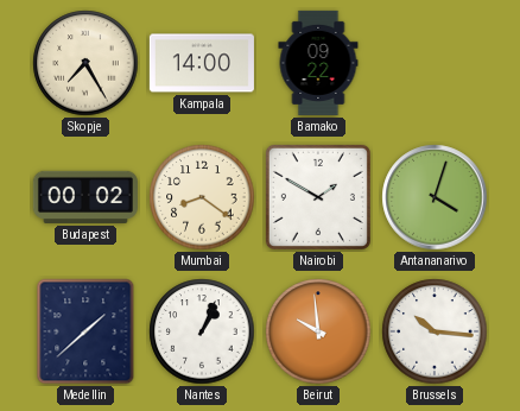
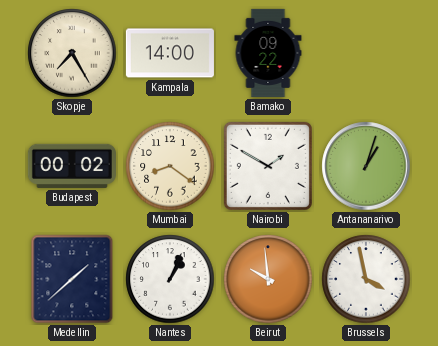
Antananarivo: 4:03 -> 1:03
Brussels: 10:16 -> 3:58
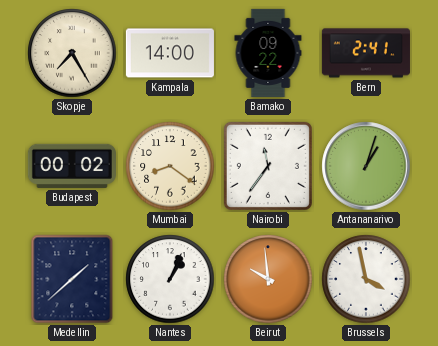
Bern: none -> 2:41
Nairobi: 1:50 -> 11:36
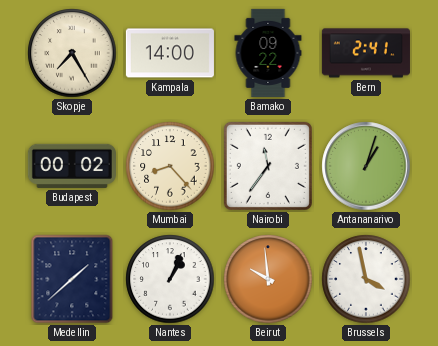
Mumbai: 8:21 -> 8:23
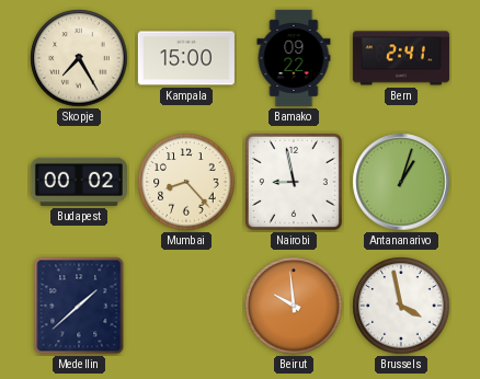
Kampala: 14:00 -> 15:00
Nairobi: 11:36 -> 8:58
Nantes: 1:04 -> none
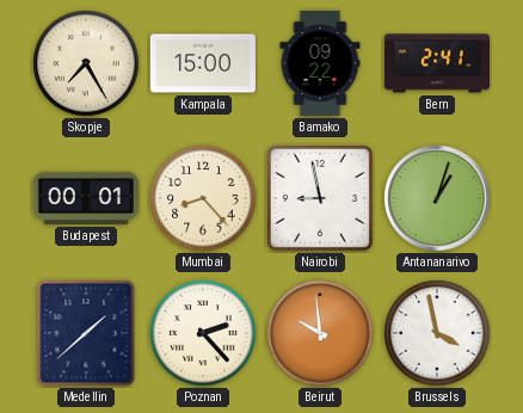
Budapest: 00:02 -> 00:01
Poznan: none -> 2:23
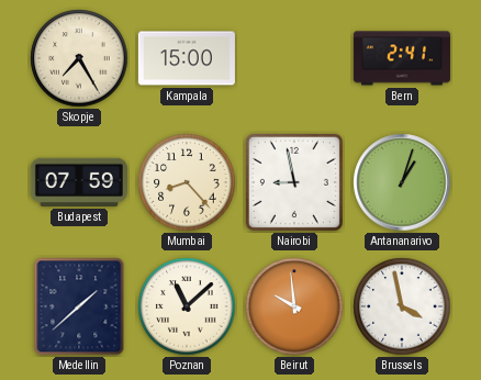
Bamako: 09:22 -> none
Budapest: 00:01 -> 07:59
Poznan: 2:23 -> 11:08
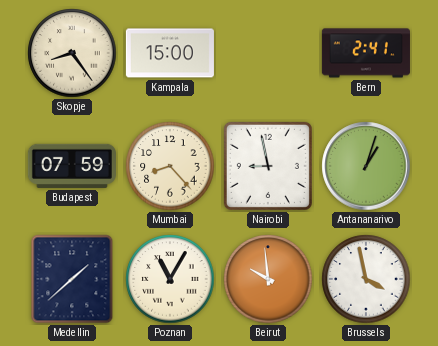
Skopje: 7:25 -> 8:24
Poznan: 11:08 -> 11:05
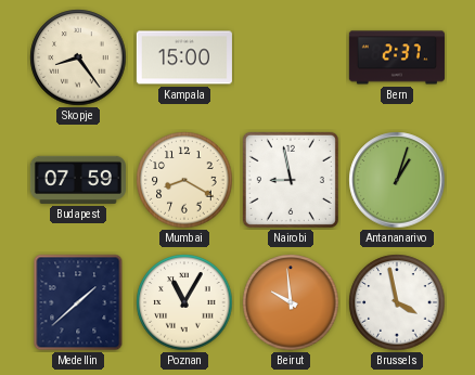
Bern: 2:41 -> 2:37
Mumbai: 8:23 -> 8:20
